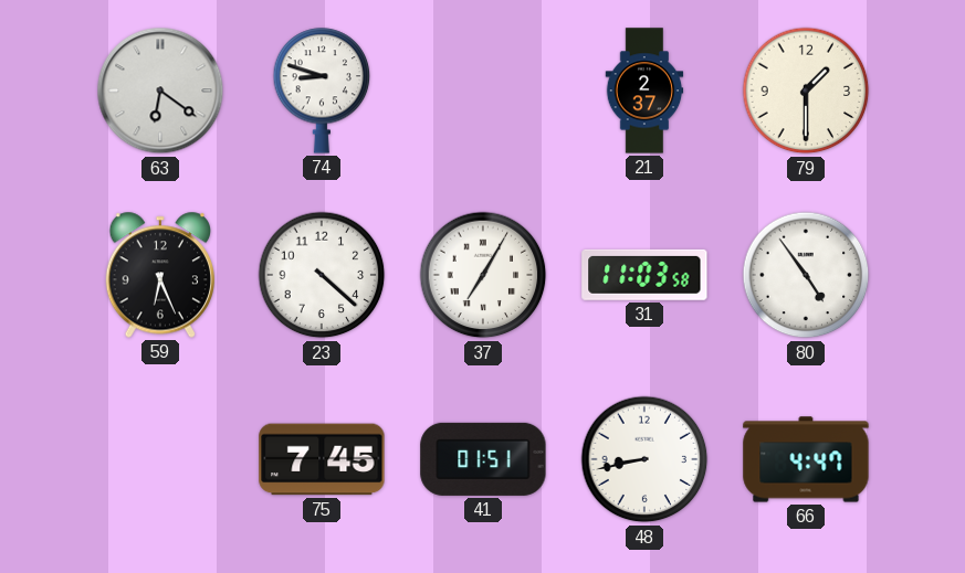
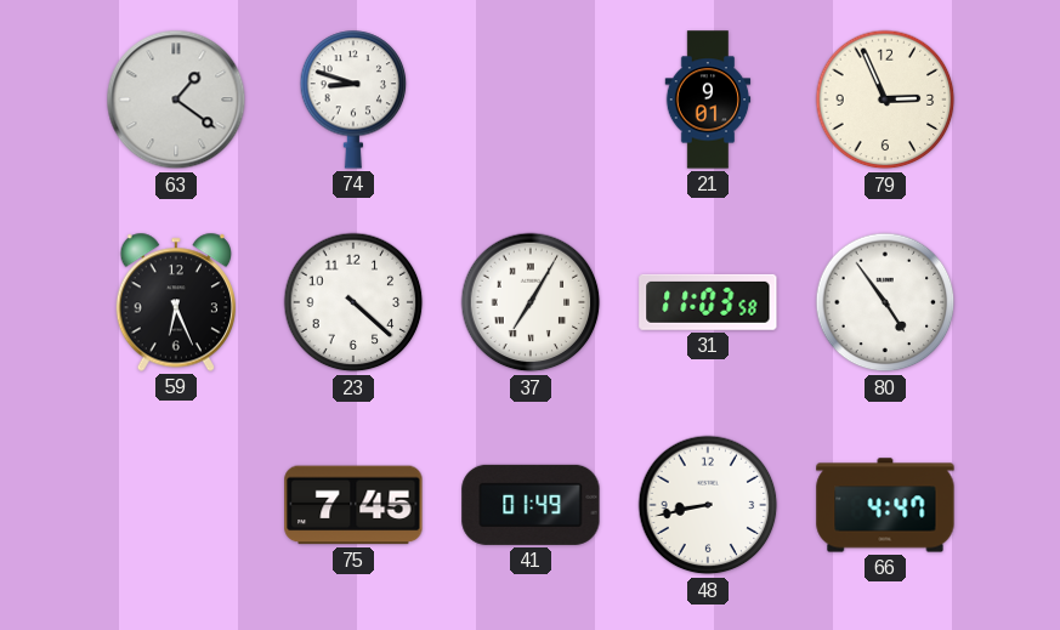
63: 6:21 -> 1:21
21: 2:37 -> 9:01
79: 1:30 -> 2:56
41: 01:51 -> 01:49
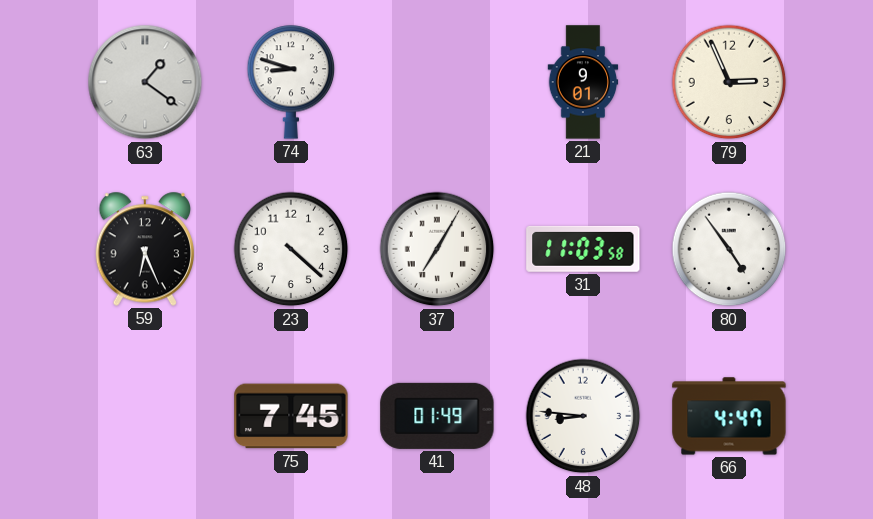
48: 8:43 -> 8:46
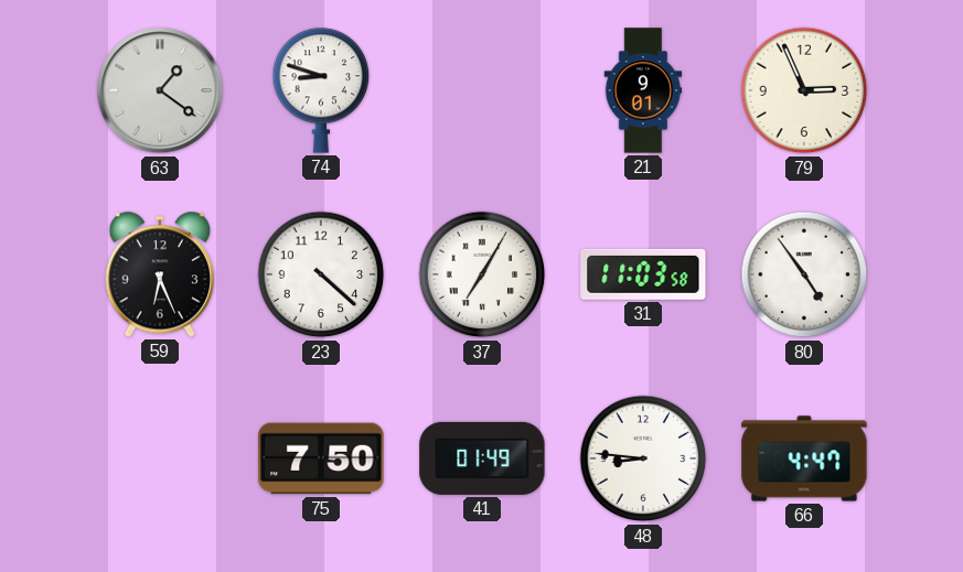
75: 7:45 -> 7:50
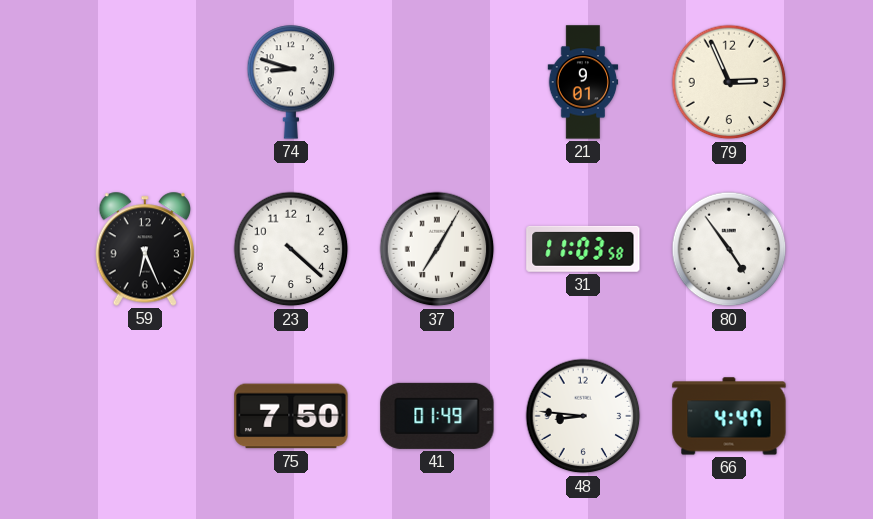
63: 1:21 -> none
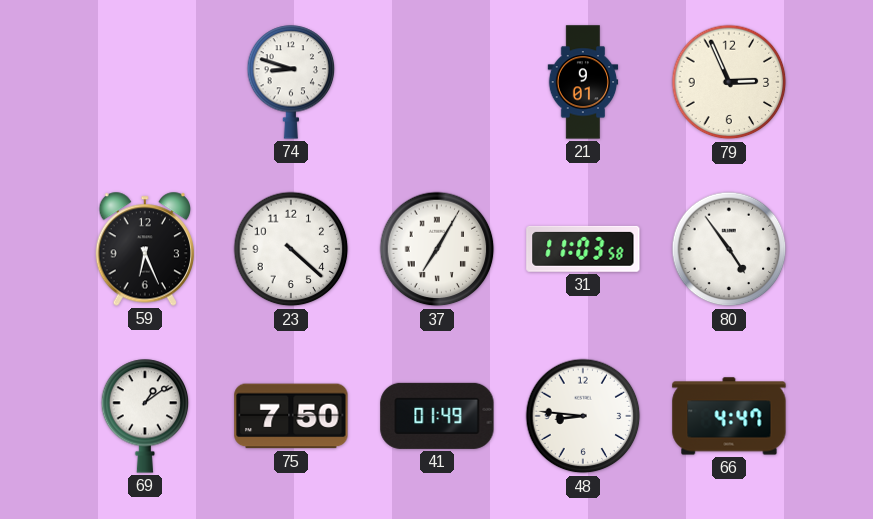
69: none -> 1:09
